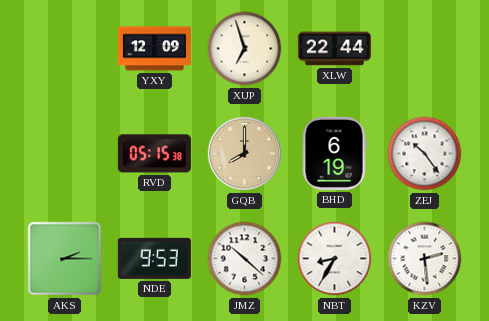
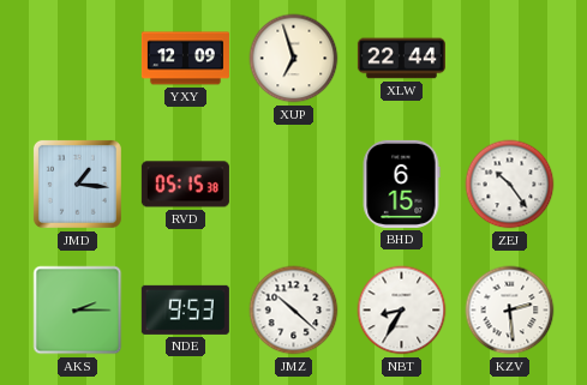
JMD: none -> 1:16
GQB: 8:00 -> none
BHD: 6:19 -> 6:15
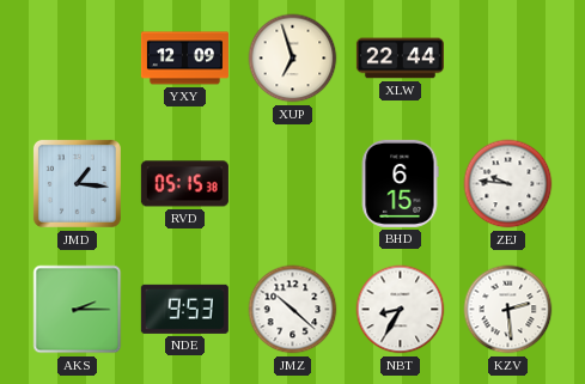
ZEJ: 10:24 -> 9:46
